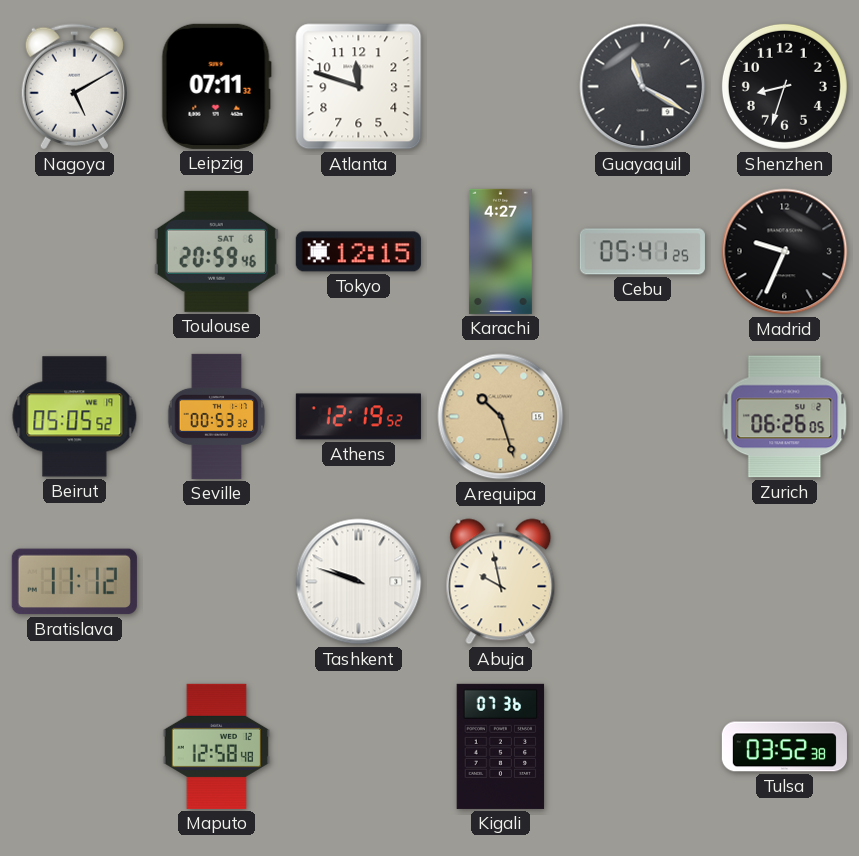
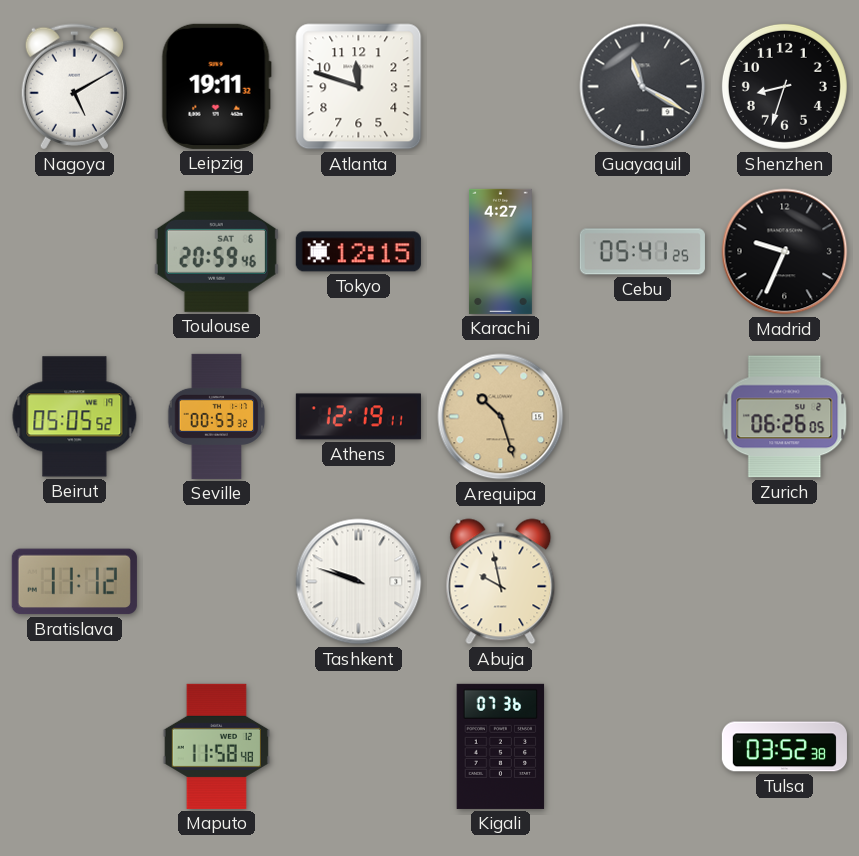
Leipzig: 07:11 -> 19:11
Athens: 12:19:52 -> 12:19:11
Maputo: 12:58 -> 11:58
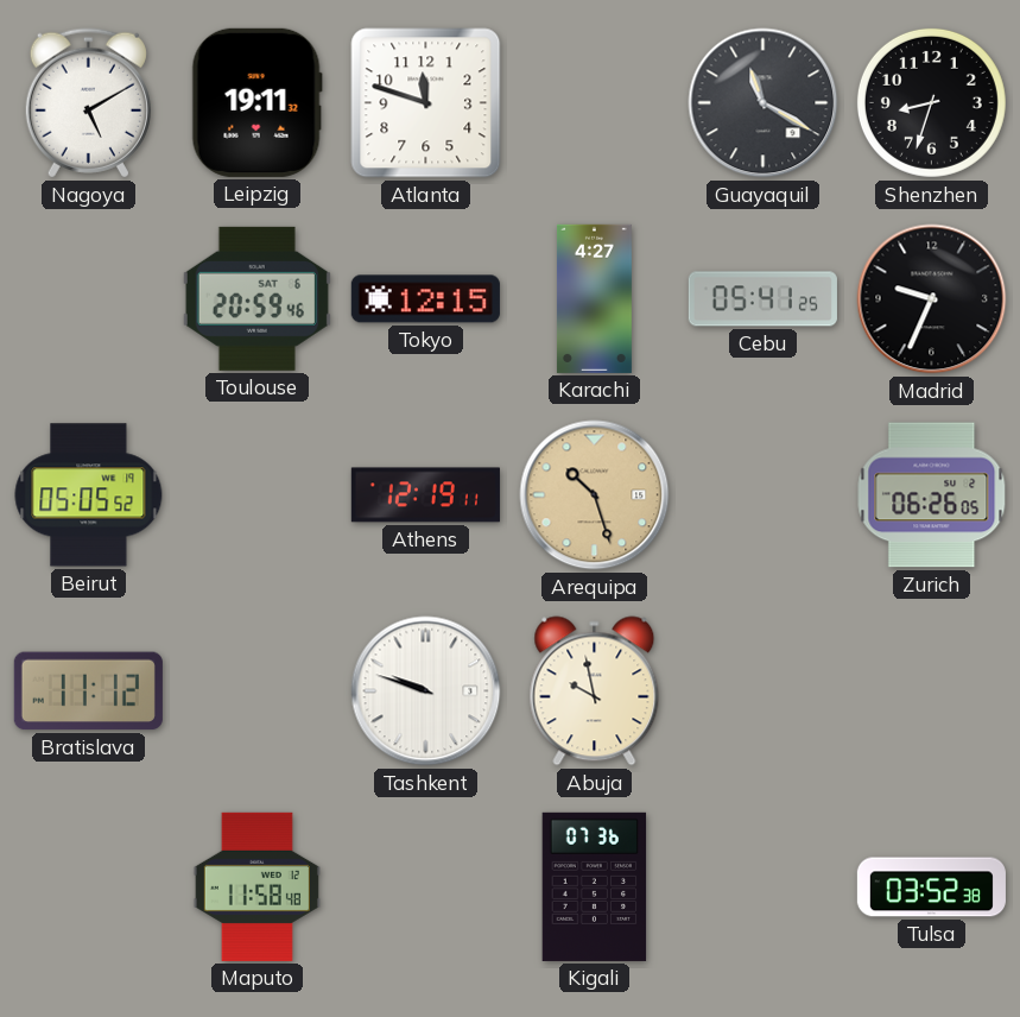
Seville: 00:53 -> none
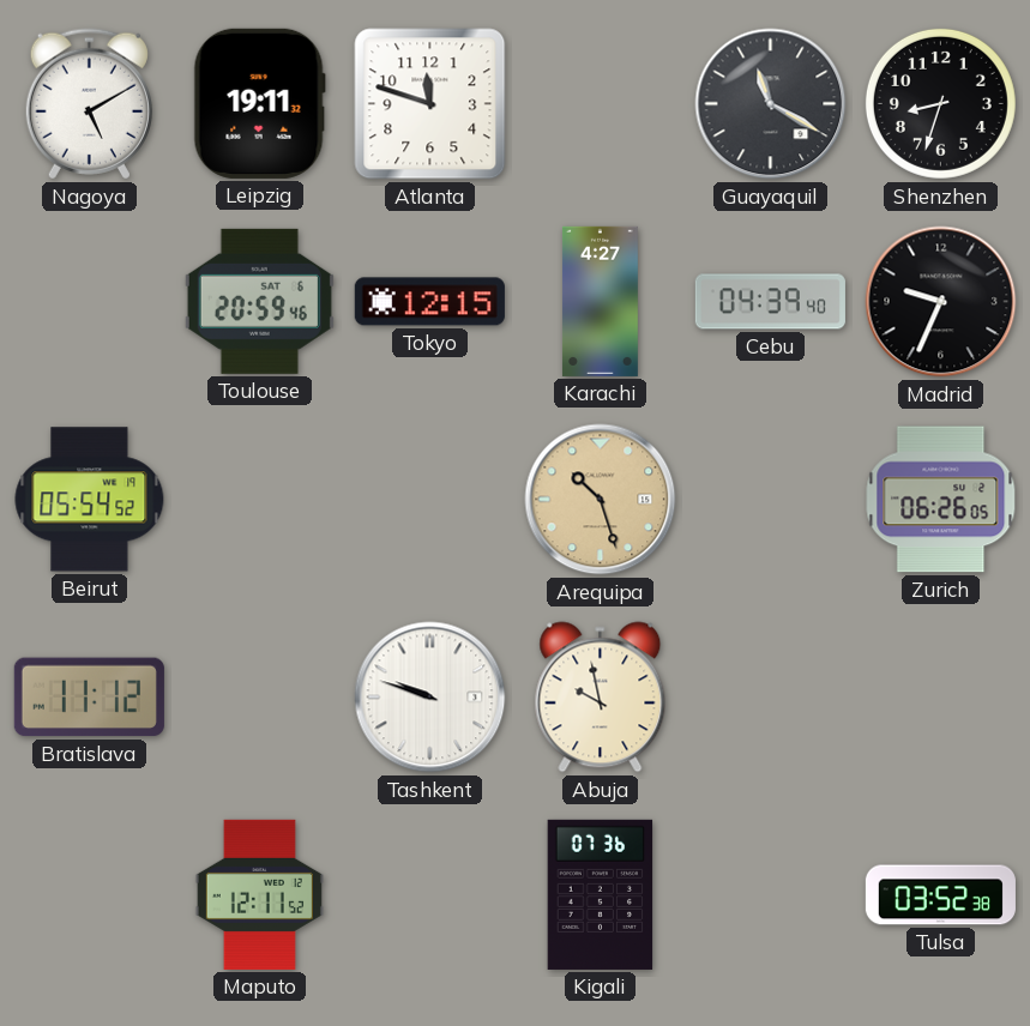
Cebu: 05:41 -> 04:39
Beirut: 05:05 -> 05:54
Athens: 12:19 -> none
Maputo: 11:58 -> 12:11
